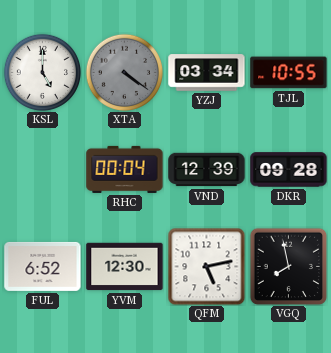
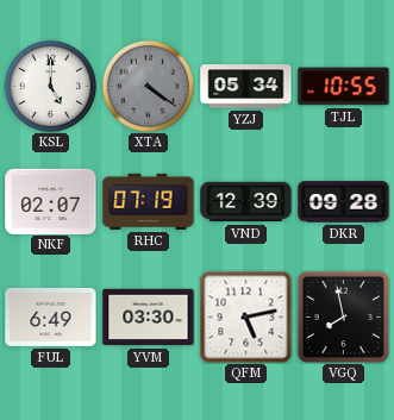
YZJ: 03:34 -> 05:34
NKF: none -> 02:07
RHC: 00:04 -> 07:19
FUL: 6:52 -> 6:49
YVM: 12:30 -> 03:30
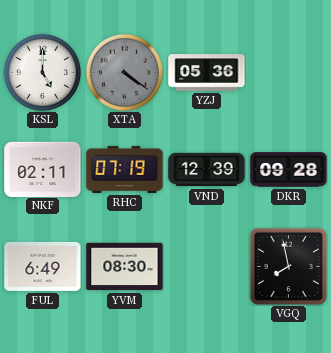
YZJ: 05:34 -> 05:36
TJL: 10:55 -> none
NKF: 02:07 -> 02:11
YVM: 03:30 -> 08:30
QFM: 5:13 -> none
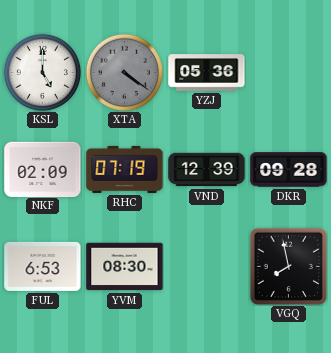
NKF: 02:11 -> 02:09
FUL: 6:49 -> 6:53
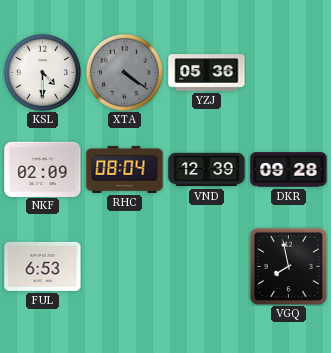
KSL: 5:00 -> 4:30
RHC: 07:19 -> 08:04
YVM: 08:30 -> none
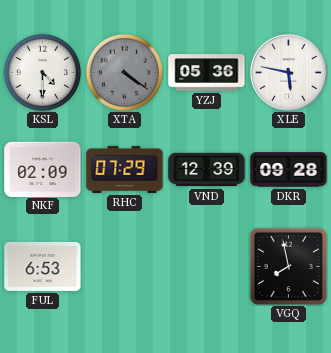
XLE: none -> 5:47
RHC: 08:04 -> 07:29
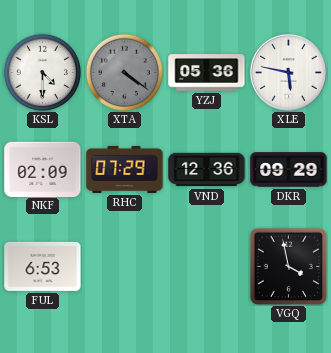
VND: 12:39 -> 12:36
DKR: 09:28 -> 09:29
VGQ: 7:58 -> 3:58
